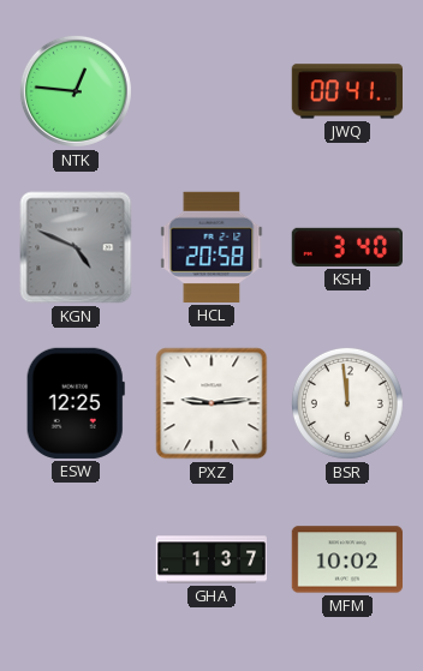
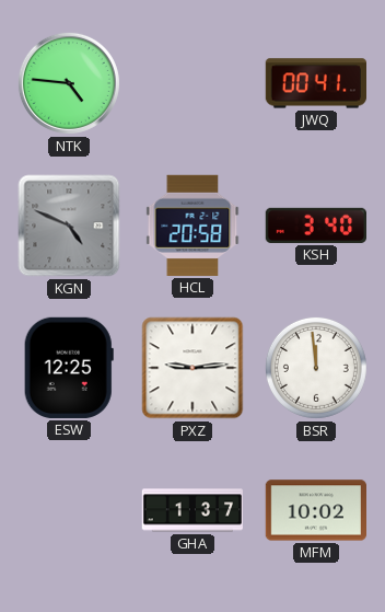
NTK: 12:46 -> 4:46
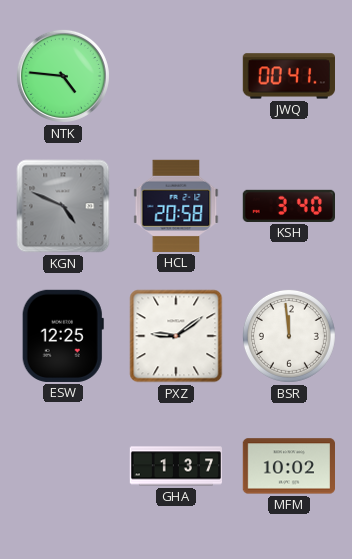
PXZ: 9:14 -> 9:09
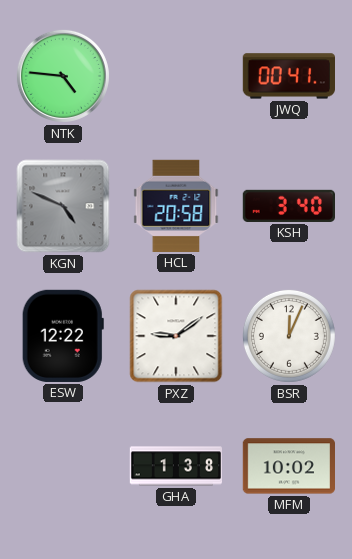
ESW: 12:25 -> 12:22
BSR: 11:59 -> 12:04
GHA: 1:37 -> 1:38
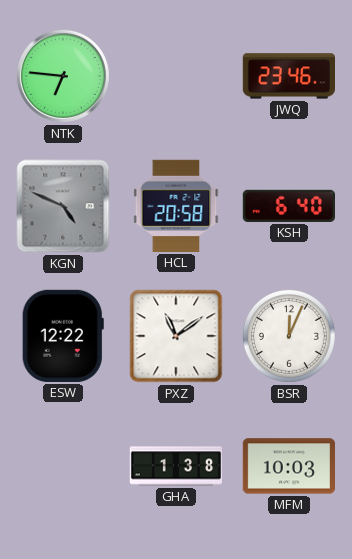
NTK: 4:46 -> 6:46
JWQ: 00:41 -> 23:46
KSH: 3:40 -> 6:40
PXZ: 9:09 -> 11:09
MFM: 10:02 -> 10:03
